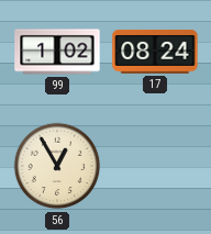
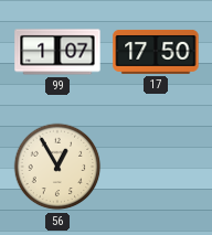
99: 1:02 -> 1:07
17: 08:24 -> 17:50
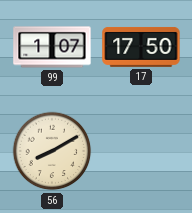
56: 12:55 -> 8:10
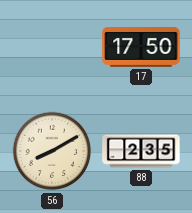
99: 1:07 -> none
88: none -> 2:35
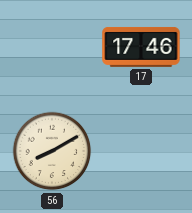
17: 17:50 -> 17:46
88: 2:35 -> none
